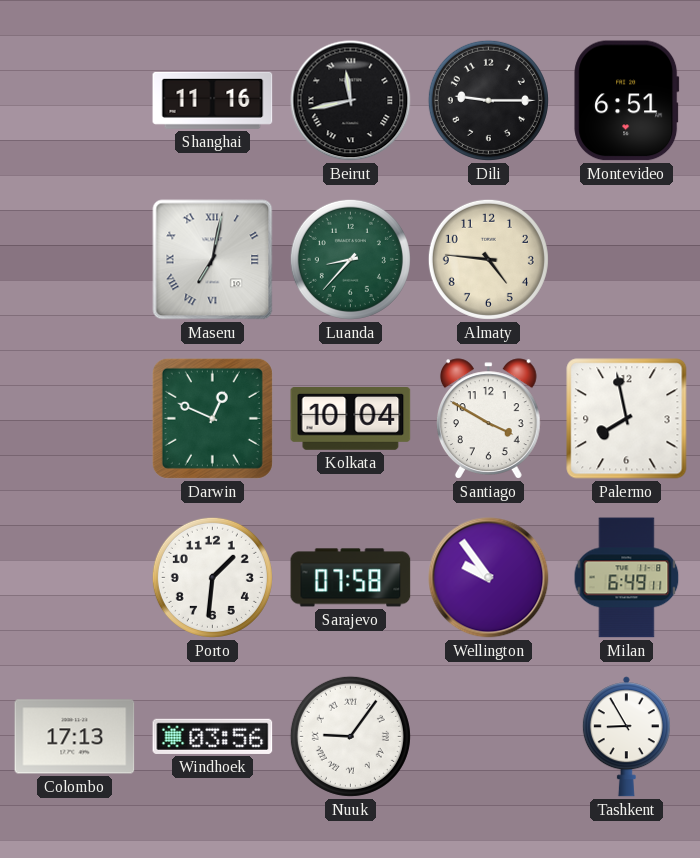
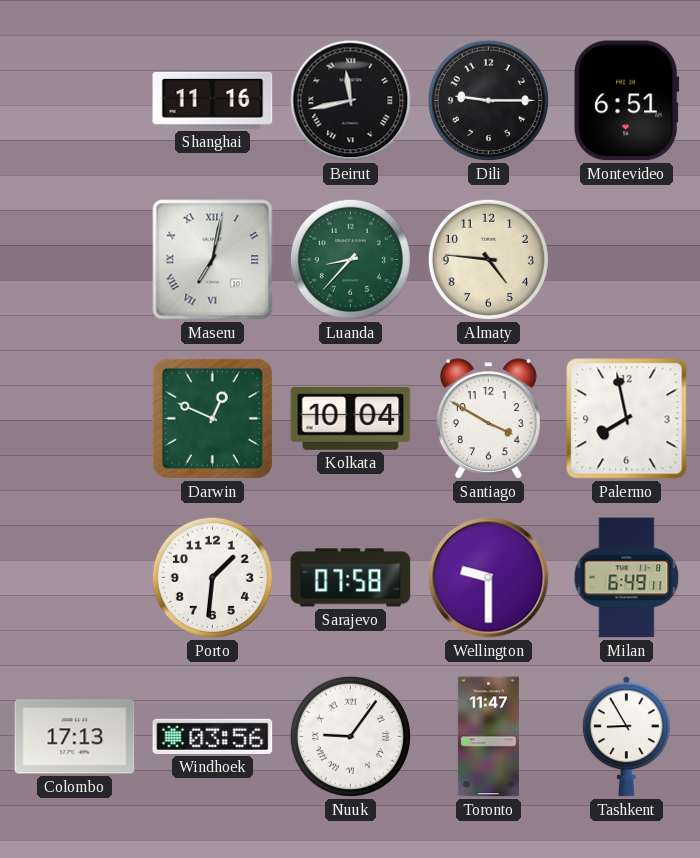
Wellington: 9:54 -> 9:30
Toronto: none -> 11:47
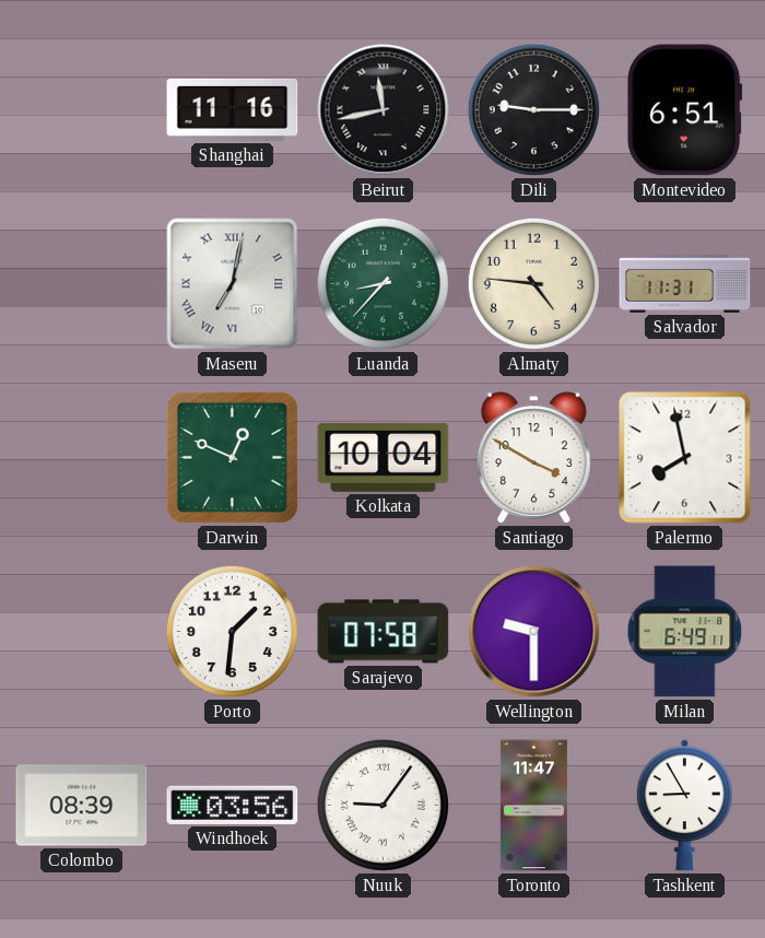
Salvador: none -> 11:31
Colombo: 17:13 -> 08:39
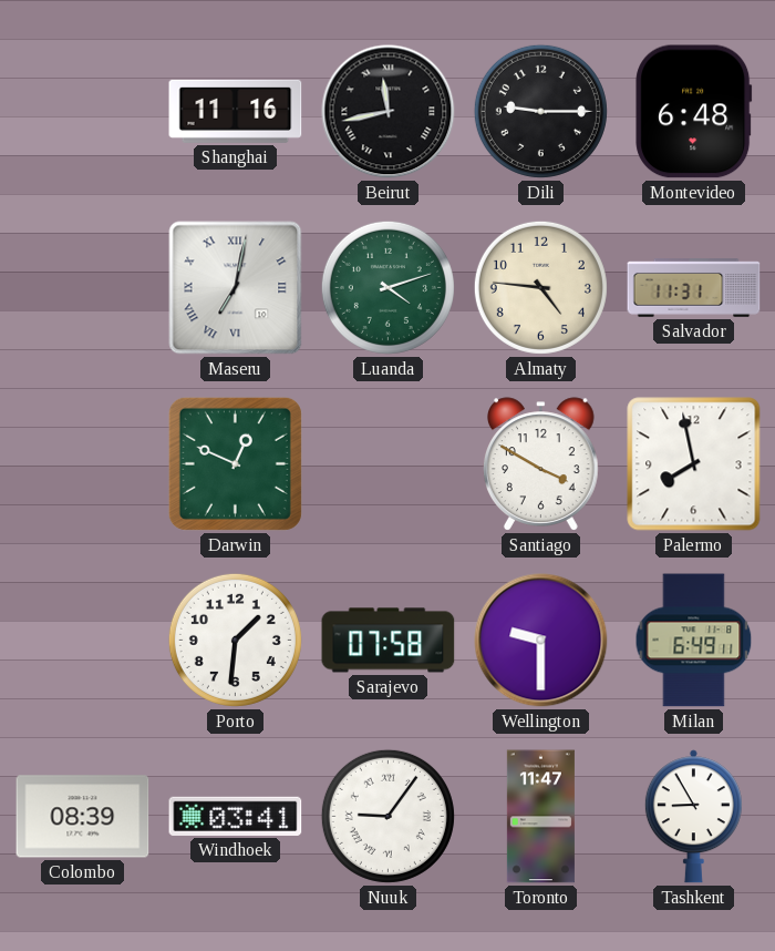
Montevideo: 6:51 -> 6:48
Luanda: 8:37 -> 4:12
Kolkata: 10:04 -> none
Windhoek: 03:56 -> 03:41
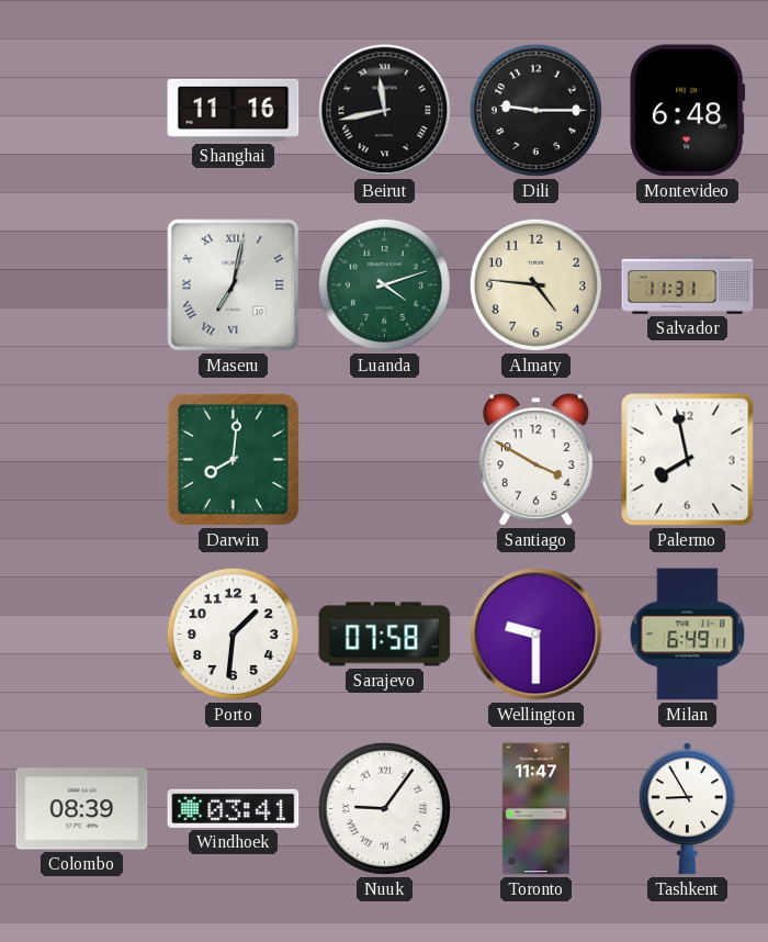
Darwin: 12:49 -> 8:01
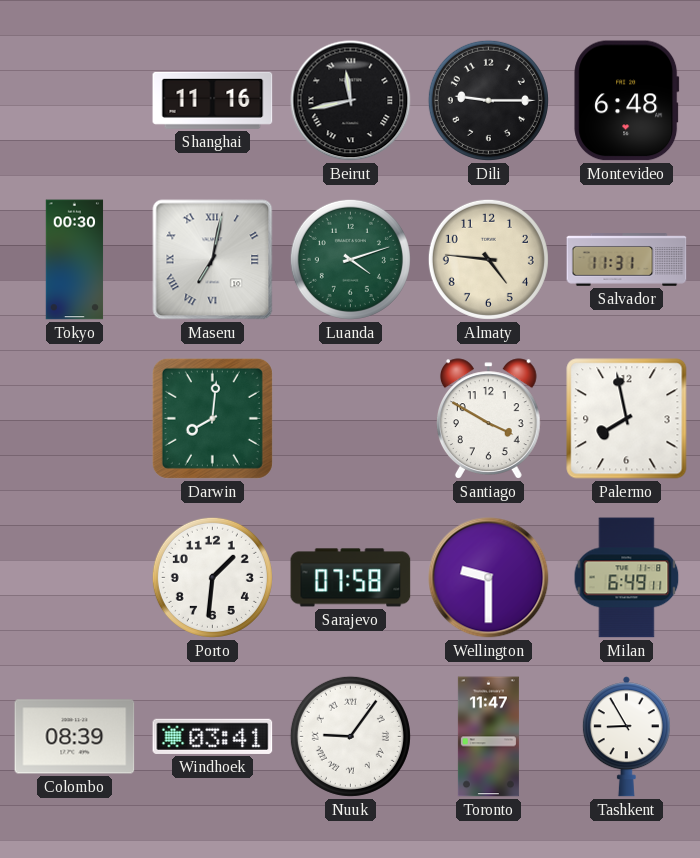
Tokyo: none -> 00:30
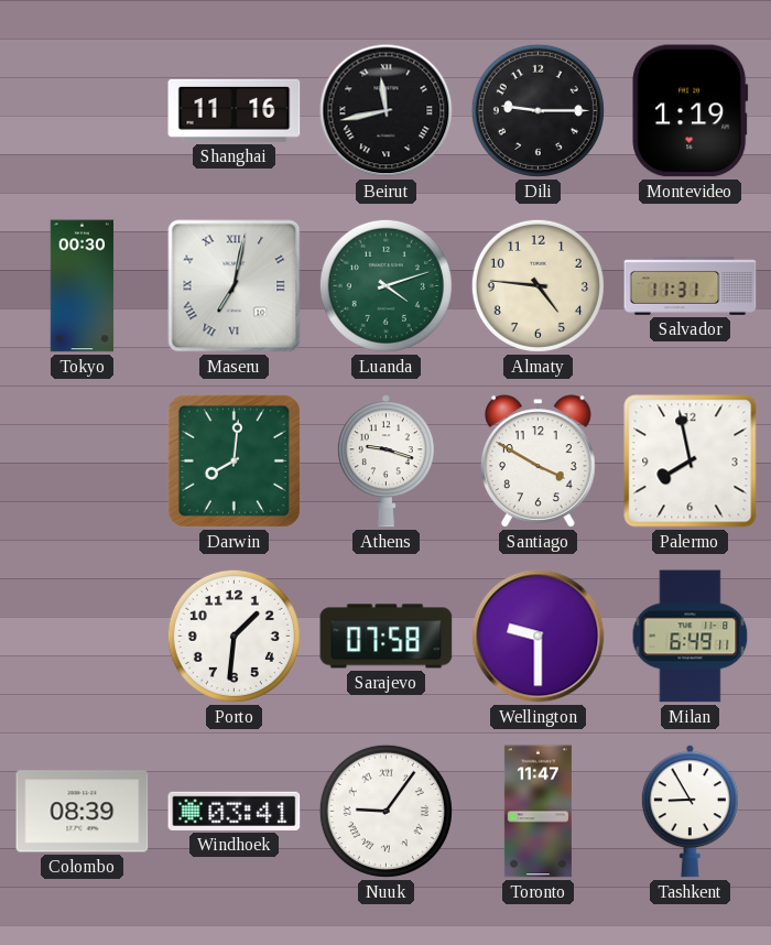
Montevideo: 6:48 -> 1:19
Athens: none -> 9:18
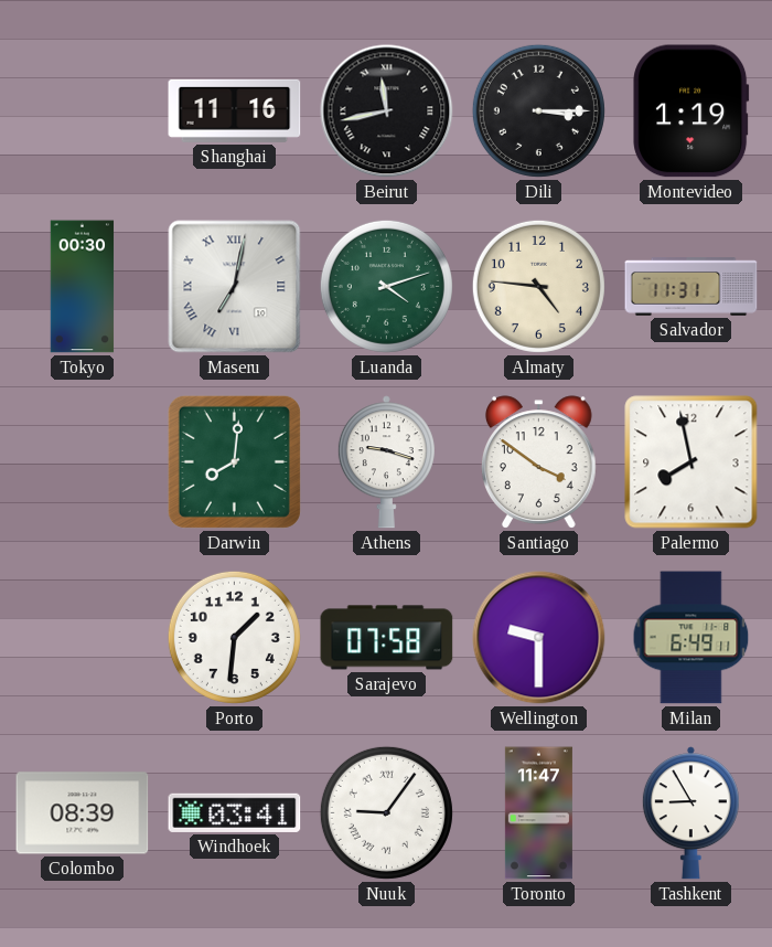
Dili: 9:15 -> 3:15
Santiago: 3:50 -> 3:51
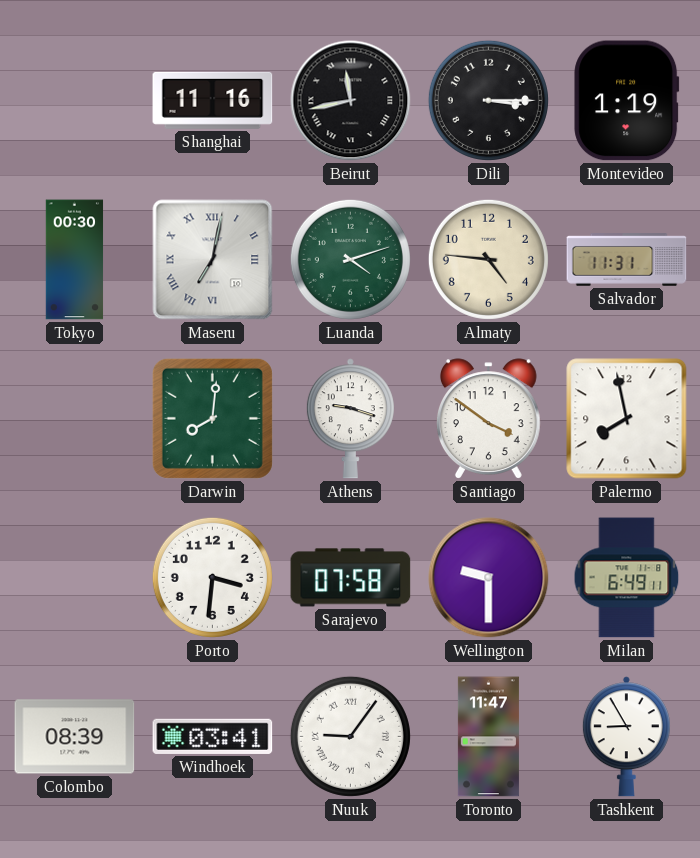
Porto: 1:31 -> 3:31
